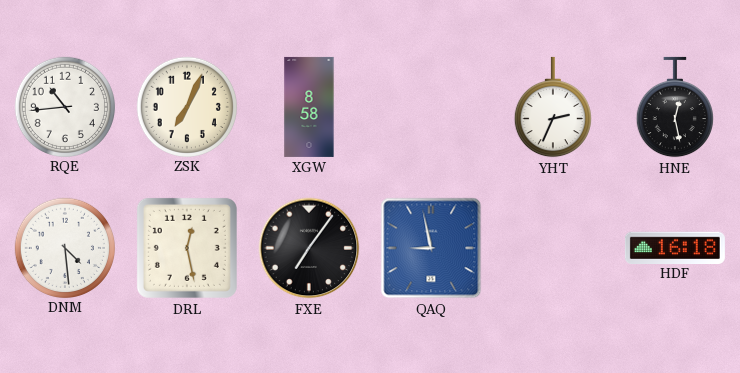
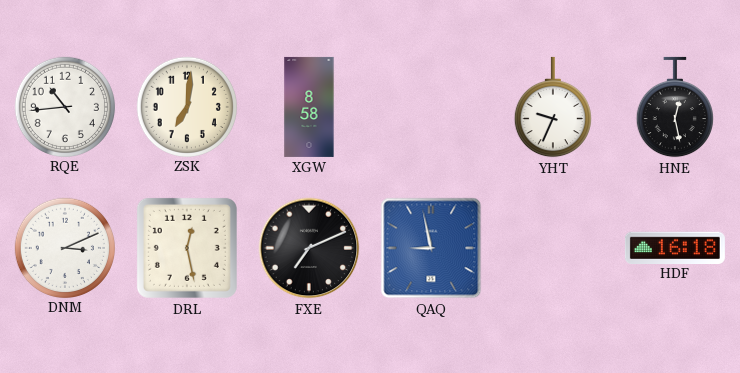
ZSK: 7:04 -> 7:01
YHT: 2:34 -> 9:34
DNM: 4:29 -> 3:11
FXE: 7:06 -> 7:11
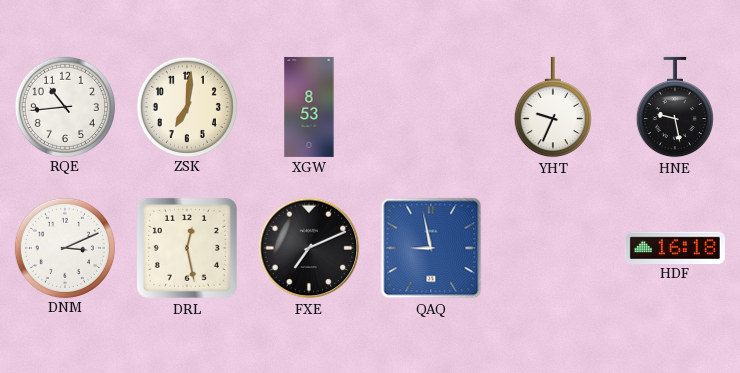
XGW: 8:58 -> 8:53
HNE: 12:28 -> 9:28
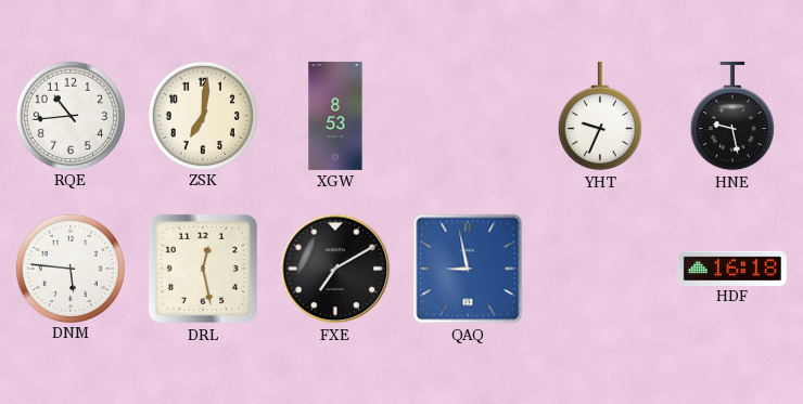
DNM: 3:11 -> 5:46
FXE: 7:11 -> 7:10
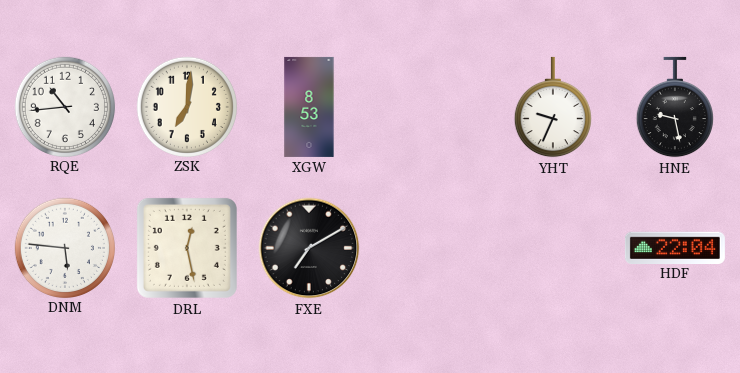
QAQ: 8:58 -> none
HDF: 16:18 -> 22:04
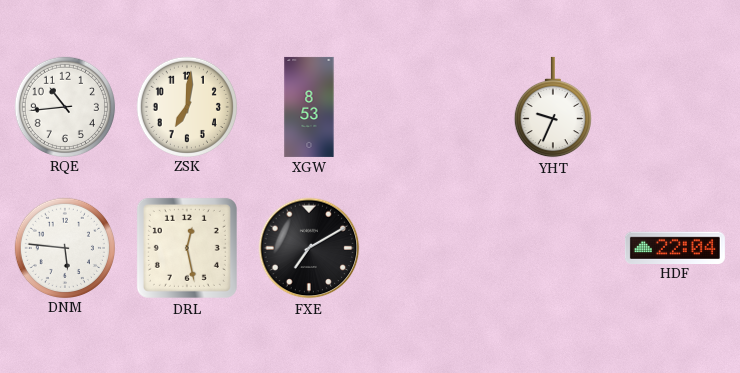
HNE: 9:28 -> none
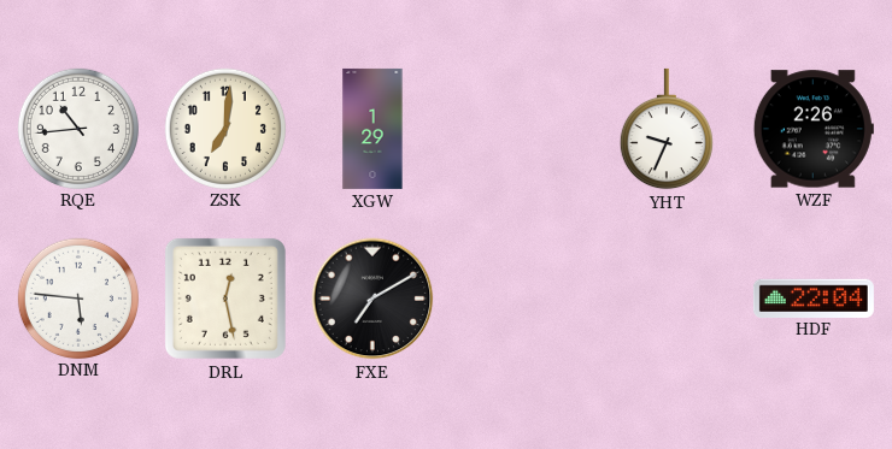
XGW: 8:53 -> 1:29
WZF: none -> 2:26
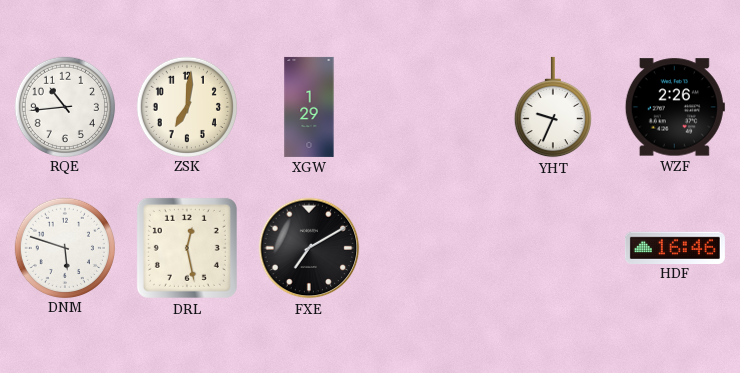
DNM: 5:46 -> 5:48
HDF: 22:04 -> 16:46
